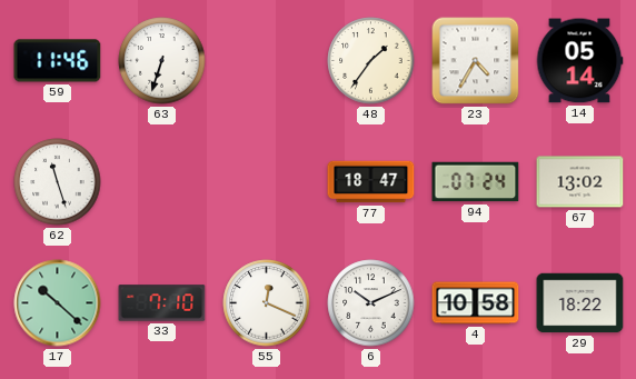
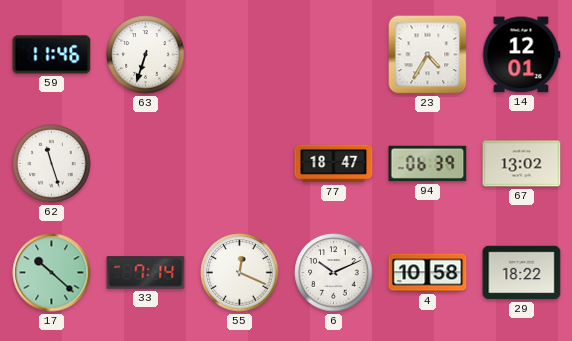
48: 1:36 -> none
14: 05:14 -> 12:01
94: 07:24 -> 06:39
33: 7:10 -> 7:14
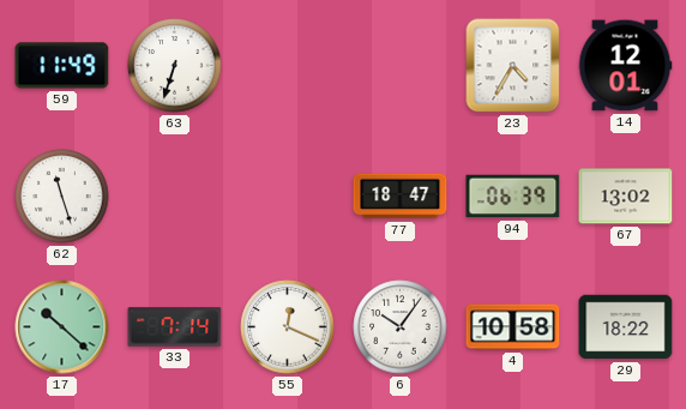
59: 11:46 -> 11:49
6: 10:11 -> 10:06
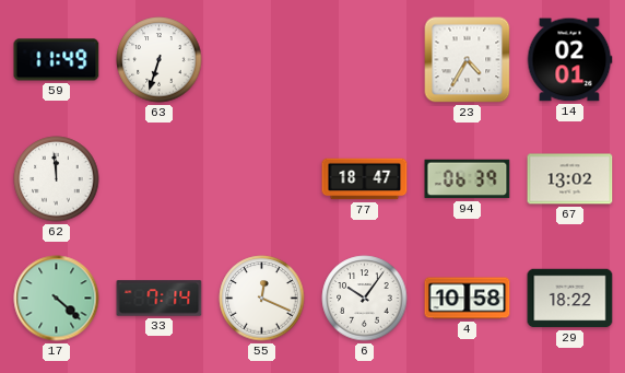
14: 12:01 -> 02:01
62: 11:27 -> 11:59
17: 10:22 -> 4:22
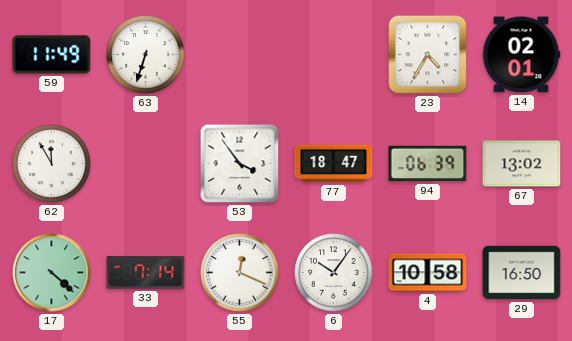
62: 11:59 -> 11:55
53: none -> 3:54
29: 18:22 -> 16:50
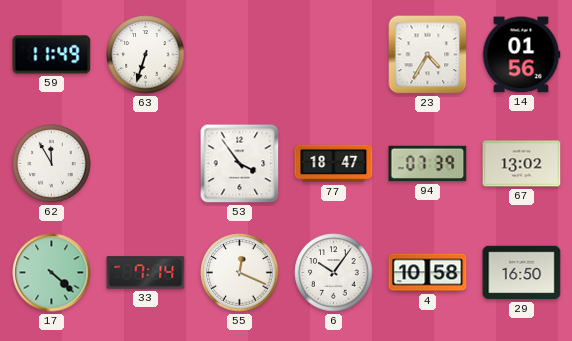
14: 02:01 -> 01:56
94: 06:39 -> 07:39
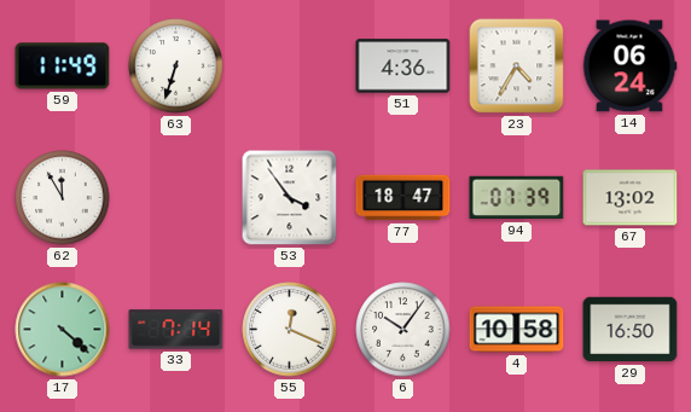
51: none -> 4:36
14: 01:56 -> 06:24
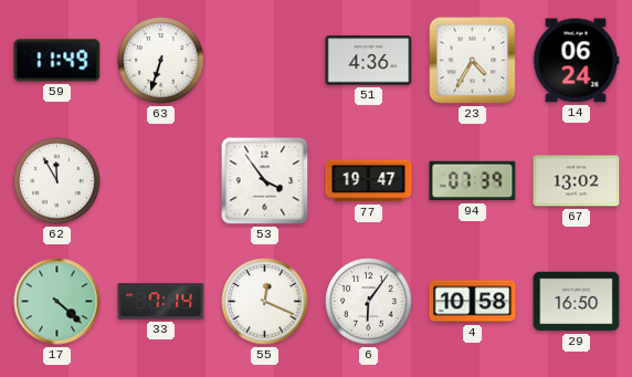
77: 18:47 -> 19:47
6: 10:06 -> 6:06
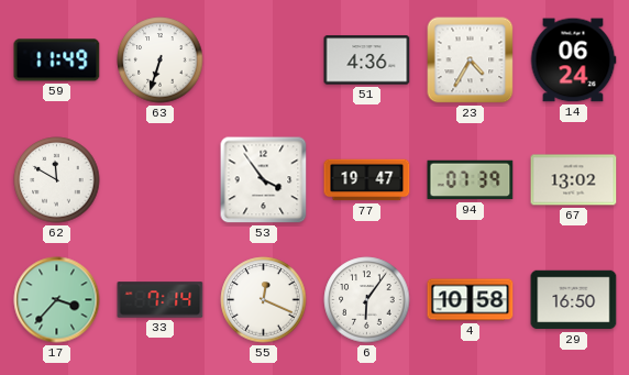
62: 11:55 -> 11:50
17: 4:22 -> 3:37
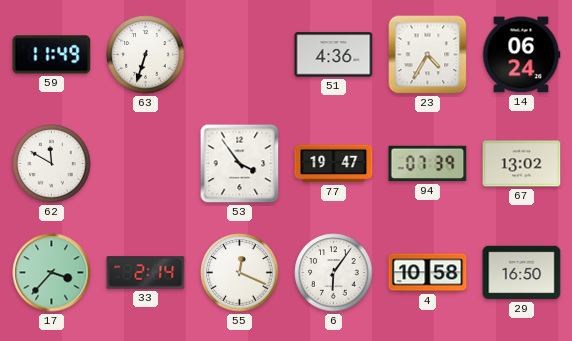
33: 7:14 -> 2:14
